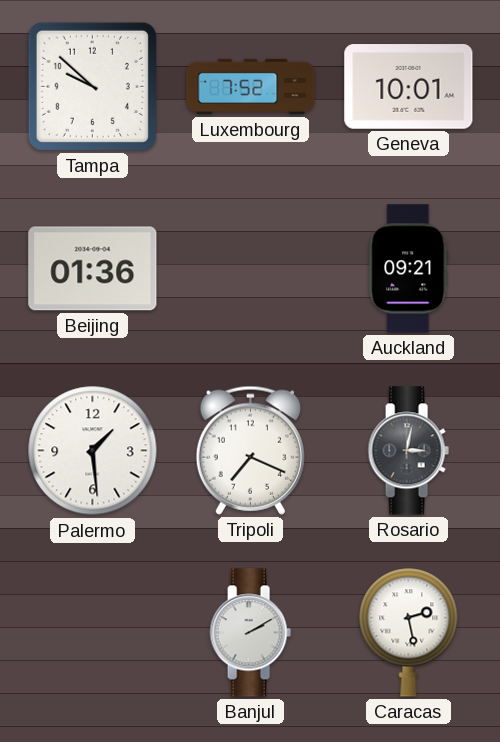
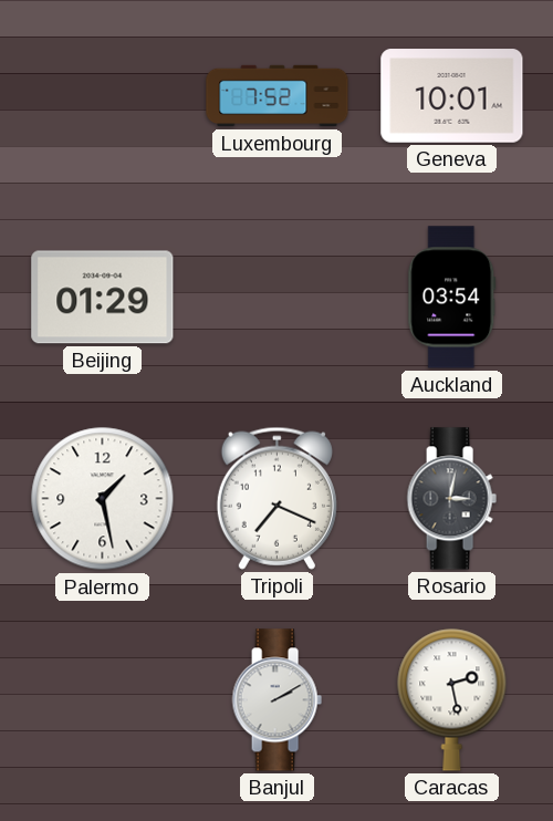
Tampa: 9:52 -> none
Beijing: 01:36 -> 01:29
Auckland: 09:21 -> 03:54
Palermo: 1:29 -> 1:28
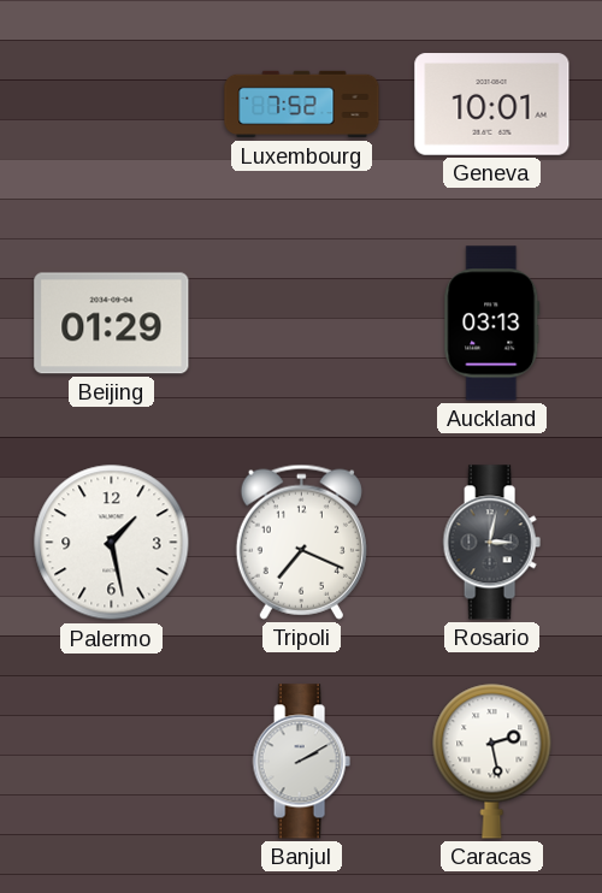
Auckland: 03:54 -> 03:13
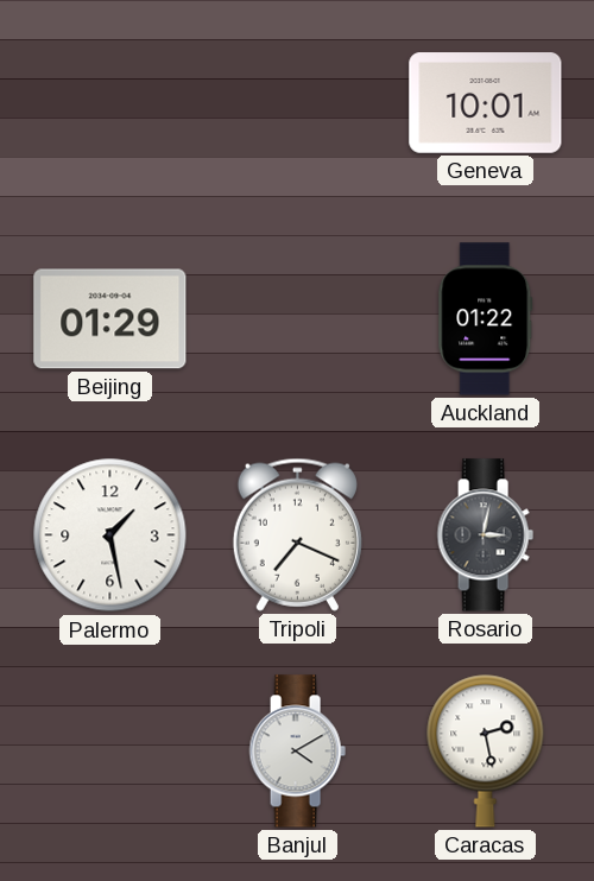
Luxembourg: 7:52 -> none
Auckland: 03:13 -> 01:22
Banjul: 2:10 -> 4:10
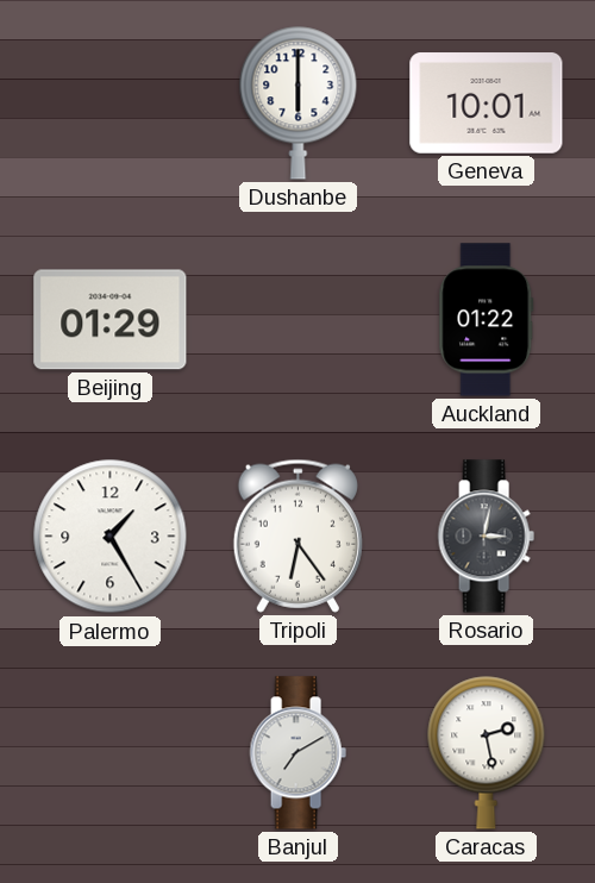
Dushanbe: none -> 6:00
Palermo: 1:28 -> 1:25
Tripoli: 7:19 -> 6:24
Banjul: 4:10 -> 7:10
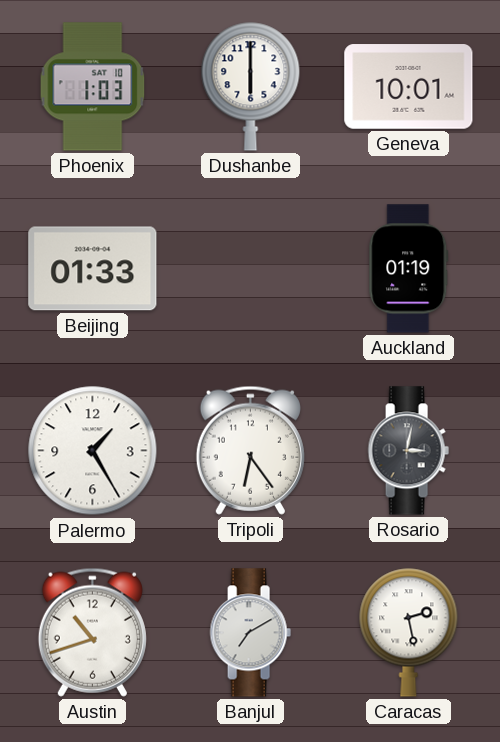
Phoenix: none -> 1:03
Beijing: 01:29 -> 01:33
Auckland: 01:22 -> 01:19
Austin: none -> 10:42
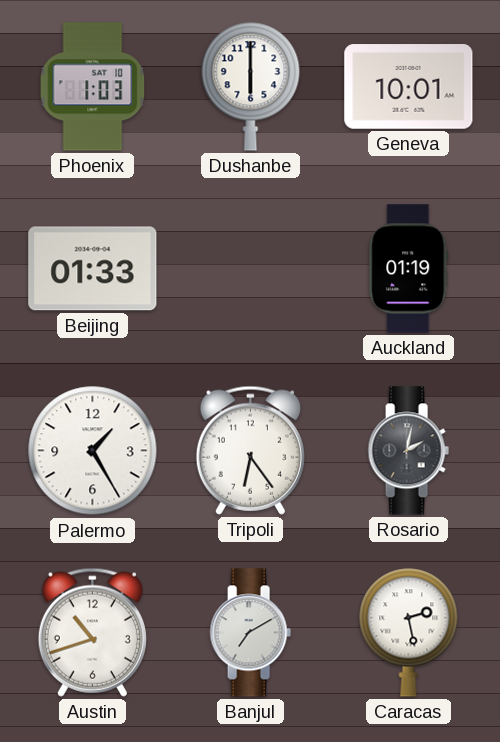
Rosario: 3:02 -> 2:02
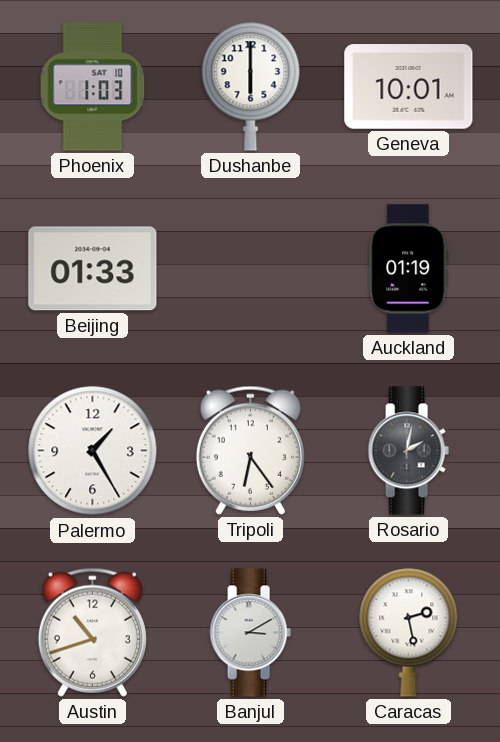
Banjul: 7:10 -> 3:10
